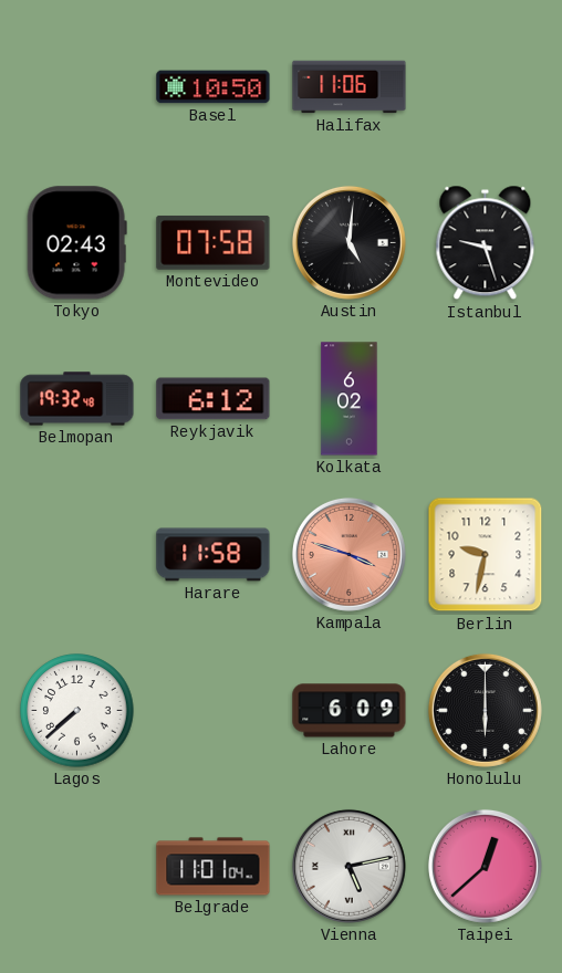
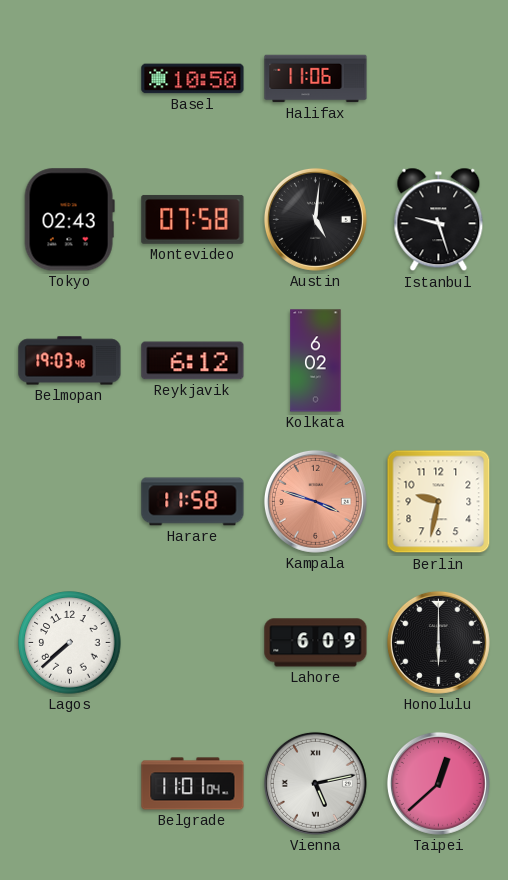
Belmopan: 19:32 -> 19:03
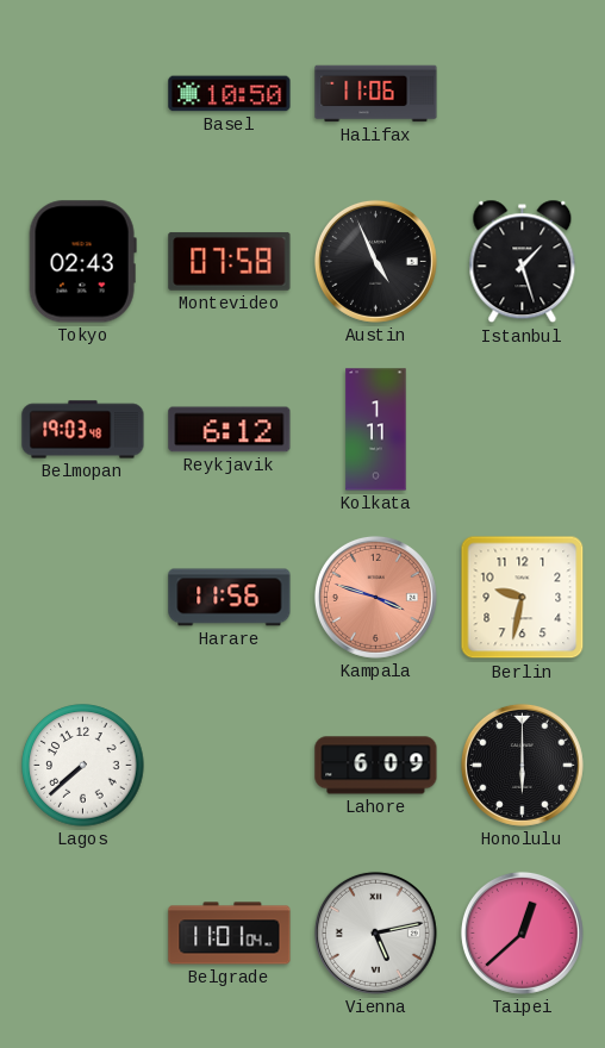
Austin: 5:01 -> 4:56
Istanbul: 9:27 -> 1:27
Kolkata: 6:02 -> 1:11
Harare: 11:58 -> 11:56
